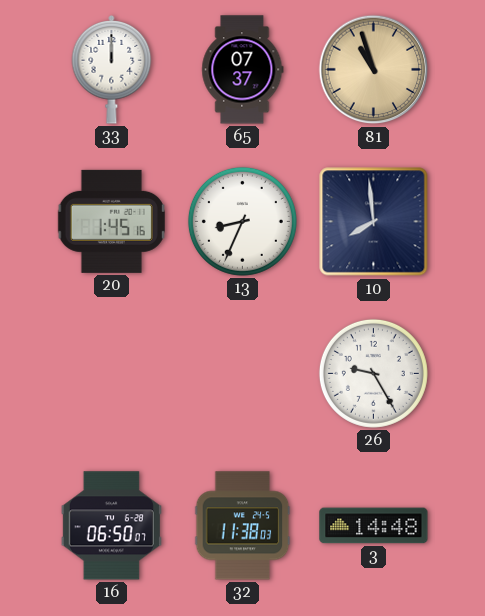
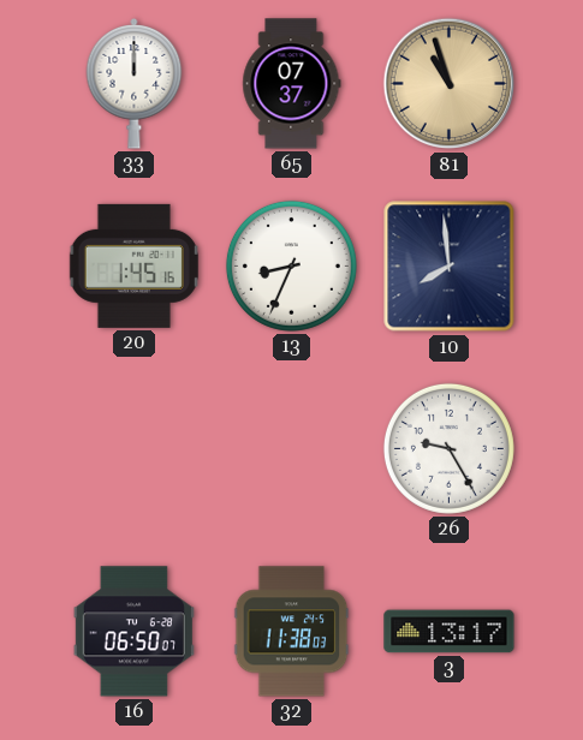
3: 14:48 -> 13:17
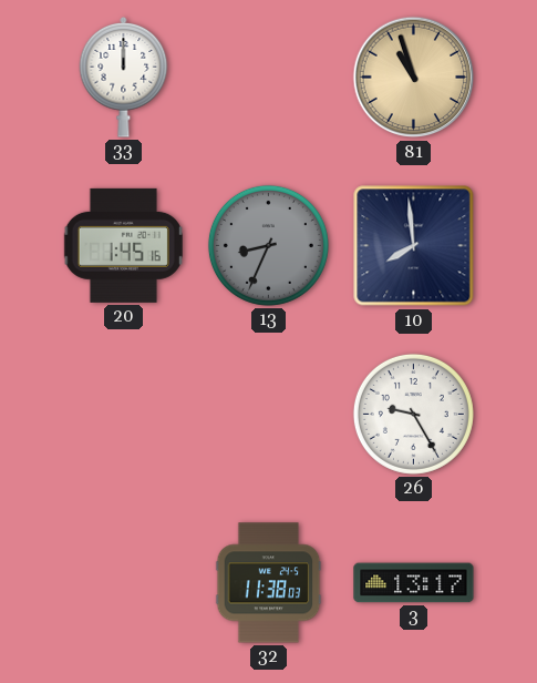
65: 07:37 -> none
13 dial: white -> grey
16: 06:50 -> none
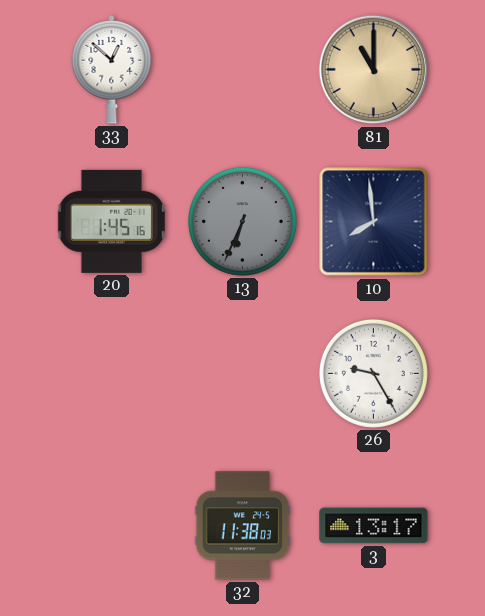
33: 12:00 -> 12:52
81: 10:57 -> 11:00
13: 8:34 -> 6:34
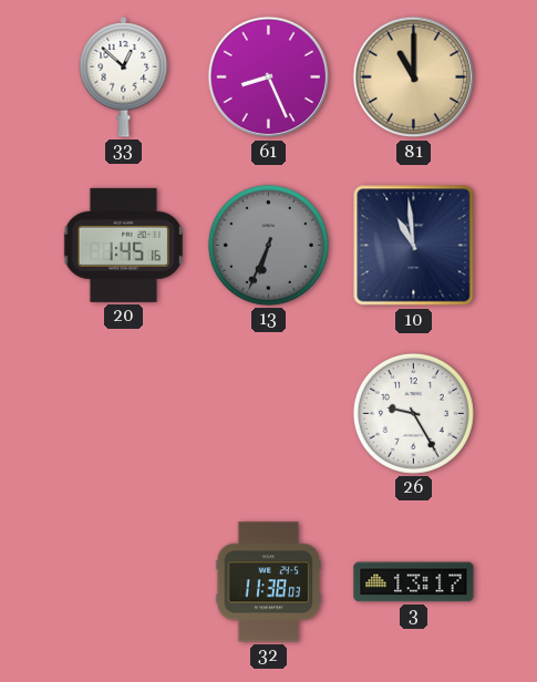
61: none -> 8:26
10: 7:59 -> 10:59
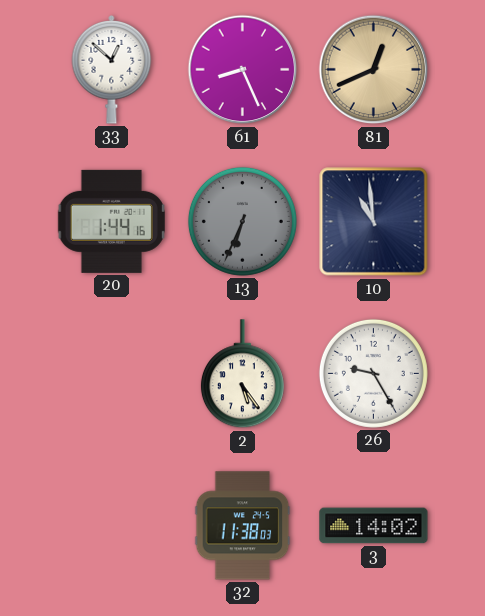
81: 11:00 -> 12:41
20: 1:45 -> 1:44
2: none -> 5:24
3: 13:17 -> 14:02
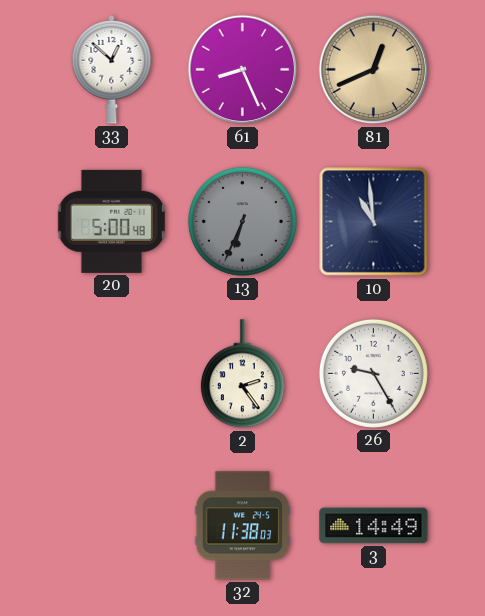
20: 1:44 -> 5:00
2: 5:24 -> 2:24
3: 14:02 -> 14:49
